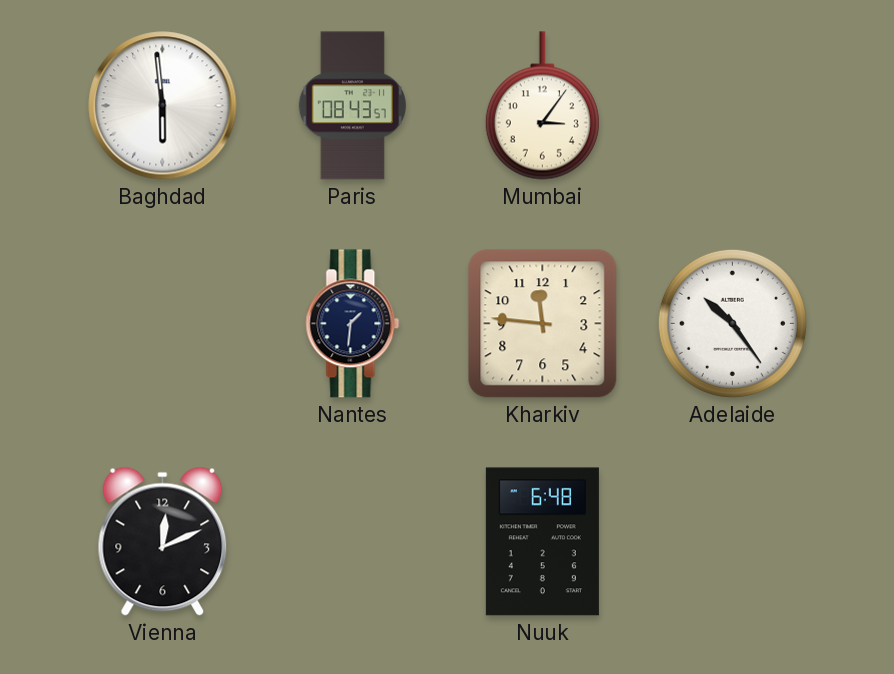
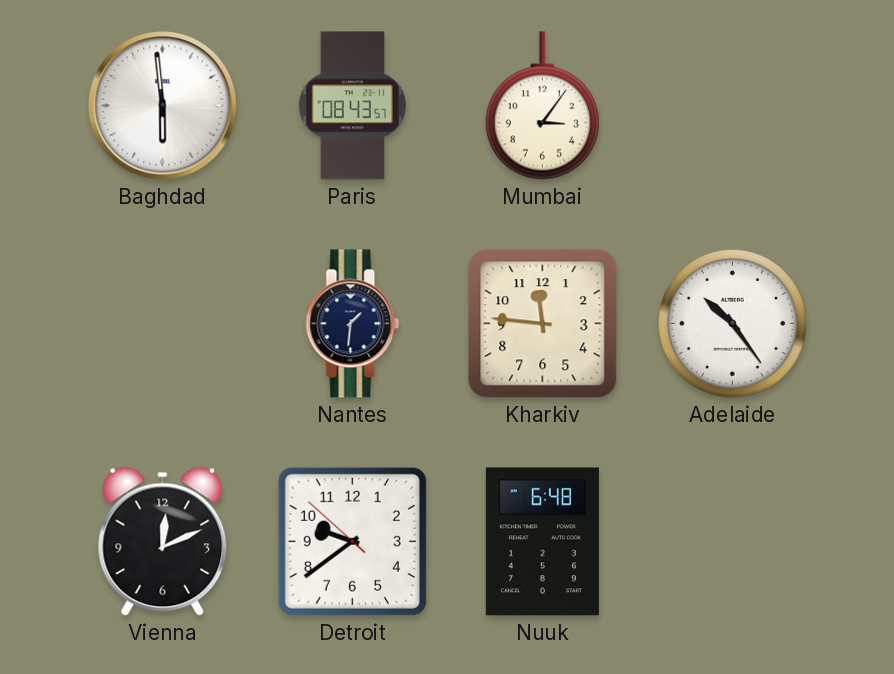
Detroit: none -> 9:38
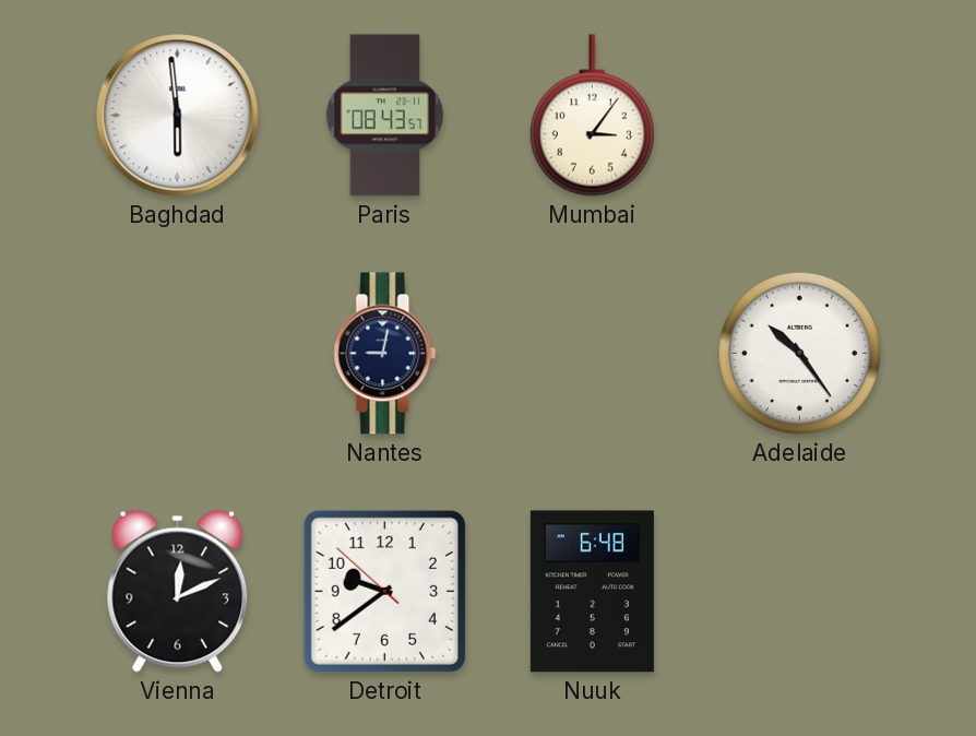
Nantes: 1:31 -> 9:02
Kharkiv: 11:46 -> none
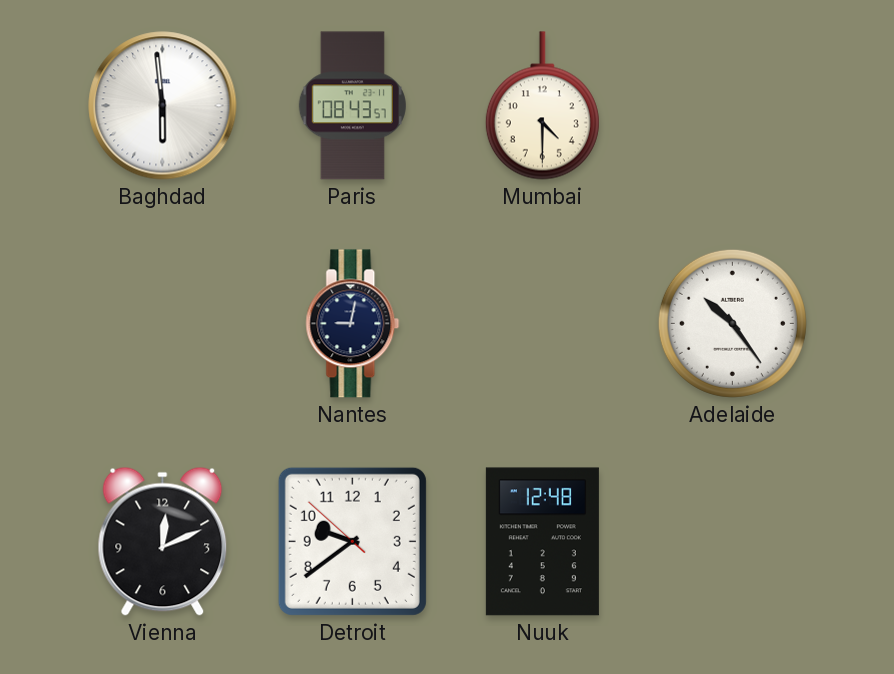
Mumbai: 3:06 -> 4:30
Nuuk: 6:48 -> 12:48
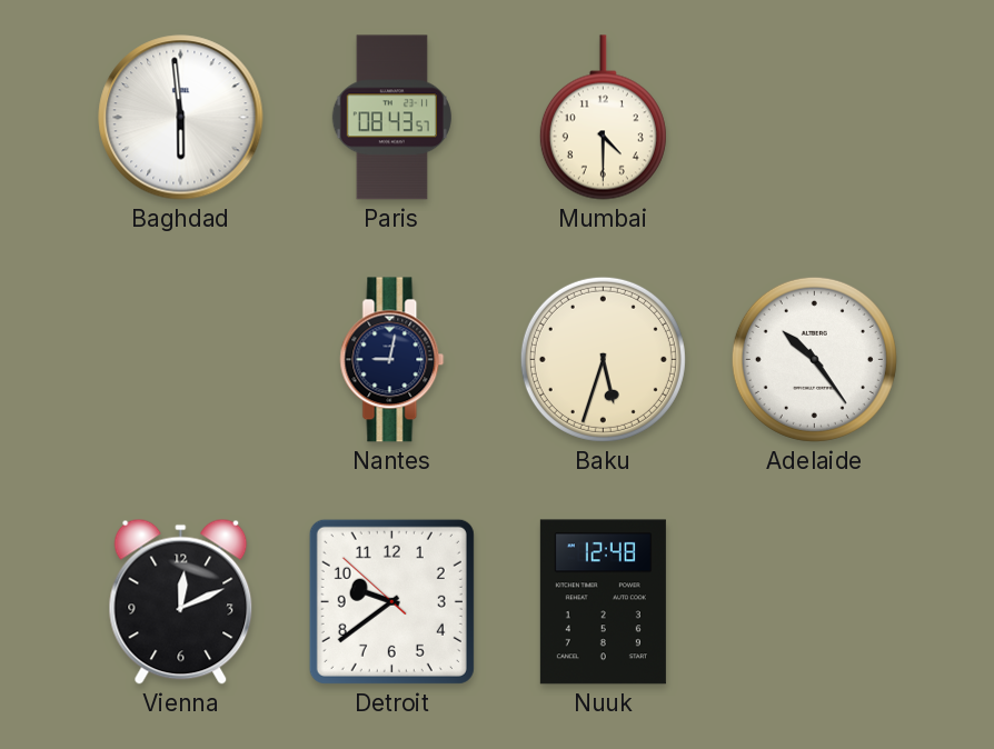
Baku: none -> 5:33
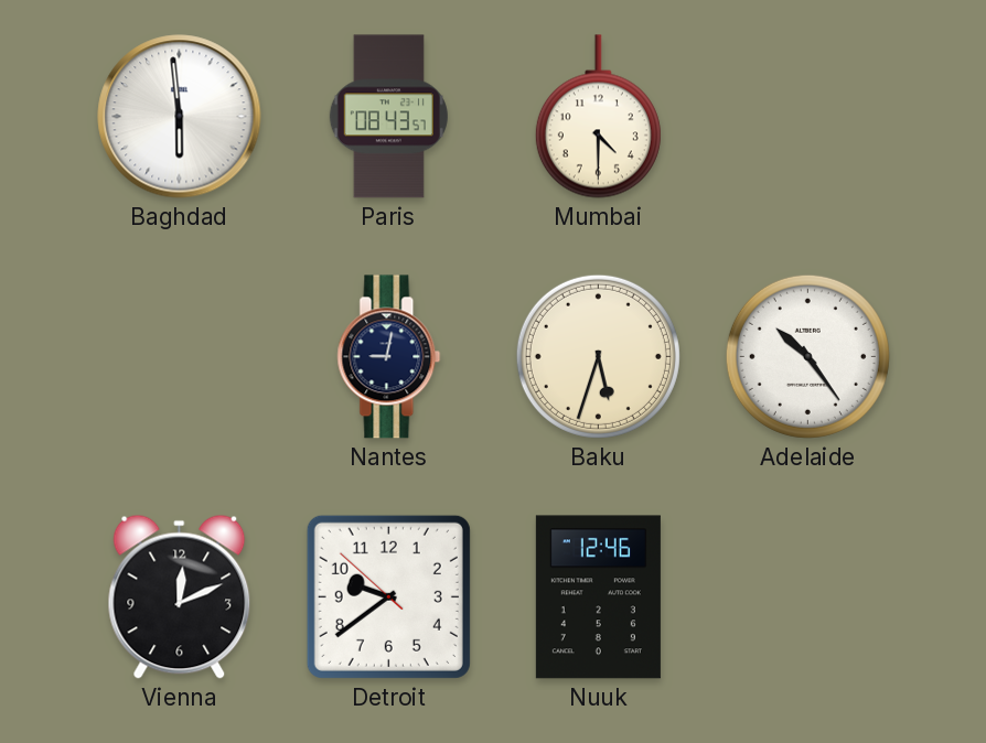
Nuuk: 12:48 -> 12:46
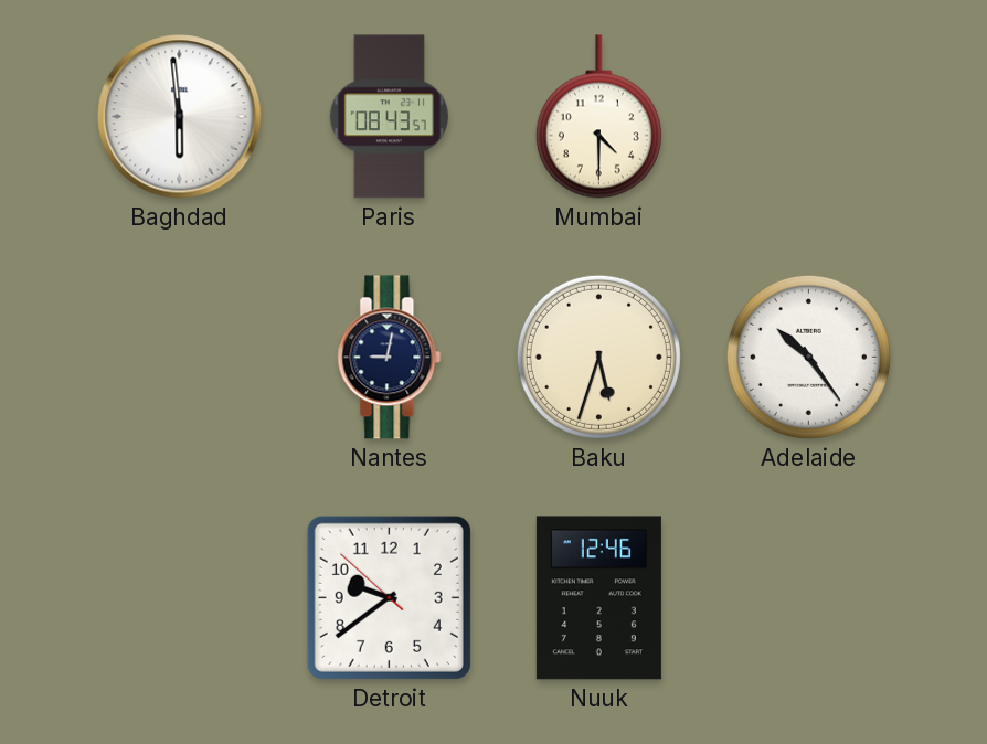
Vienna: 12:11 -> none
